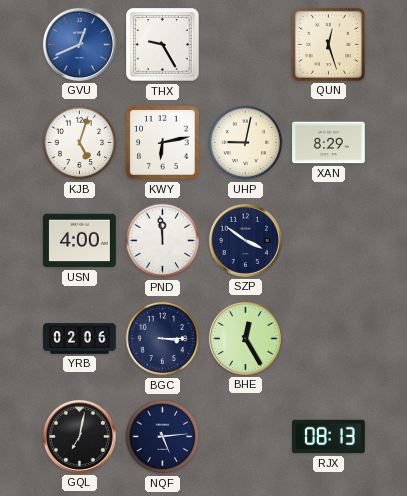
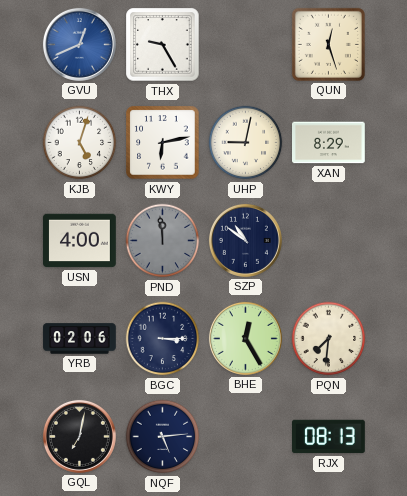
PND dial: white -> grey
SZP: 3:51 -> 10:51
PQN: none -> 7:31
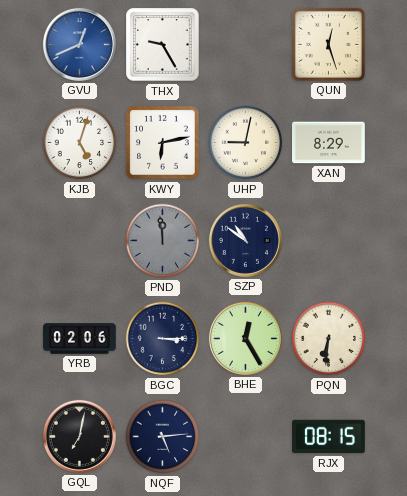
USN: 4:00 -> none
PQN: 7:31 -> 6:31
RJX: 08:13 -> 08:15
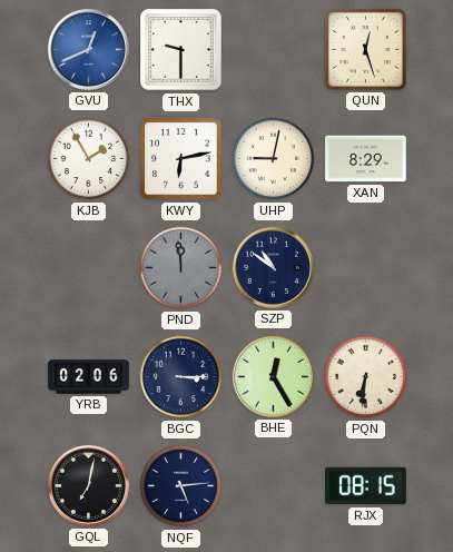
THX: 9:25 -> 9:30
KJB: 5:03 -> 1:55
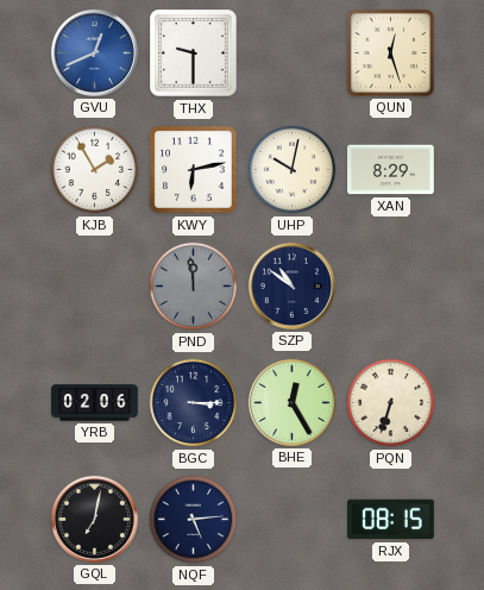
UHP: 9:02 -> 10:02
PQN: 6:31 -> 6:33
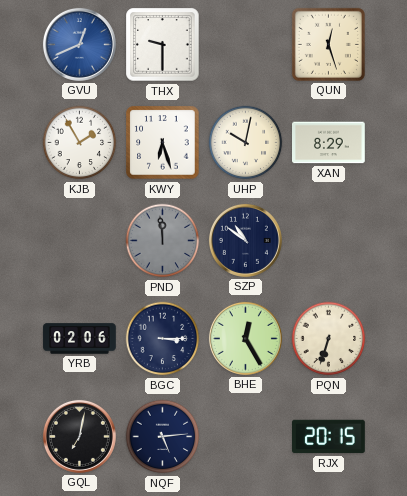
KWY: 6:13 -> 6:27
RJX: 08:15 -> 20:15
